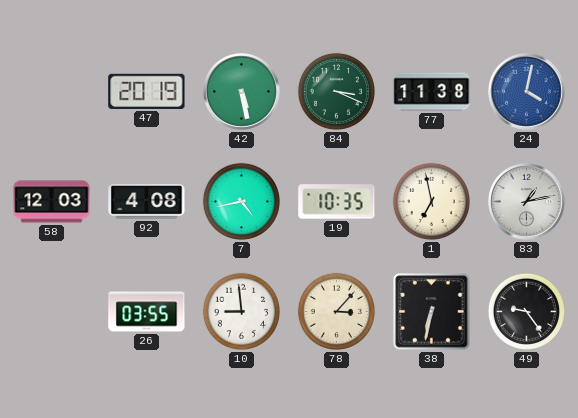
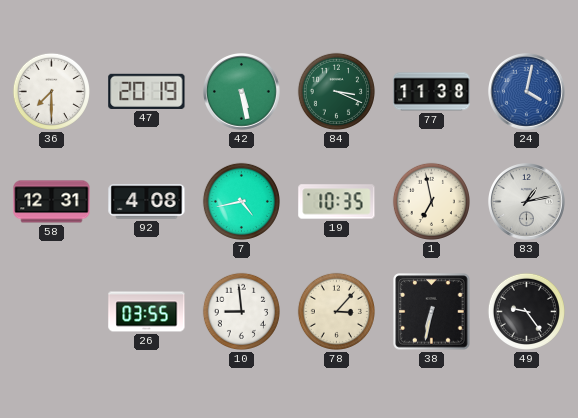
36: none -> 7:30
58: 12:03 -> 12:31
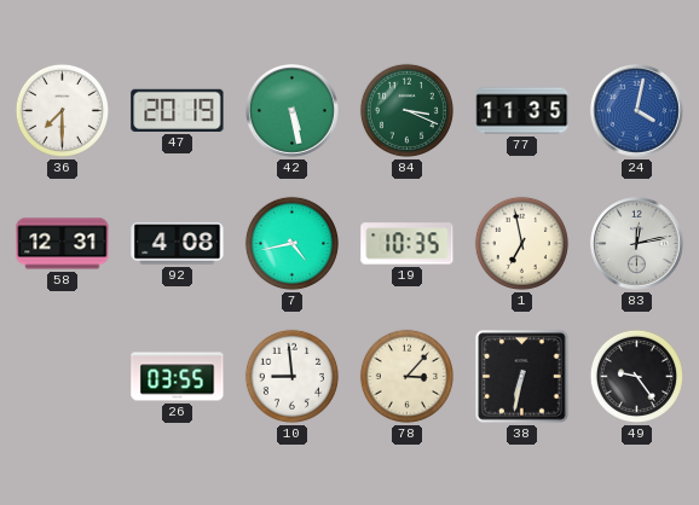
77: 11:38 -> 11:35
83: 1:13 -> 12:13
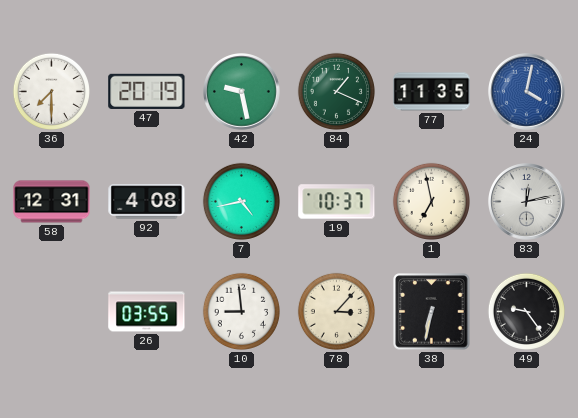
42: 5:28 -> 9:28
84: 3:19 -> 1:19
19: 10:35 -> 10:37
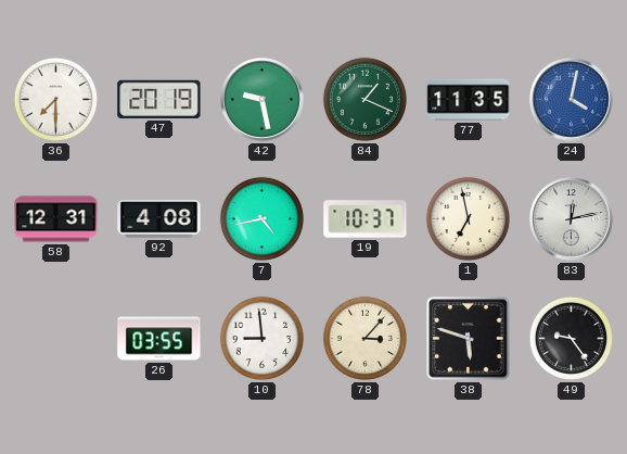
38: 6:32 -> 5:48
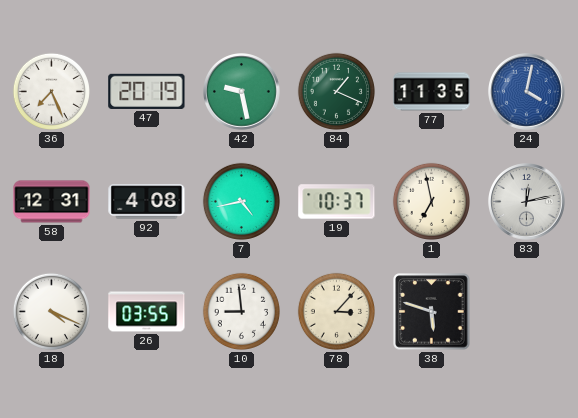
36: 7:30 -> 7:26
18: none -> 4:19
49: 9:24 -> none
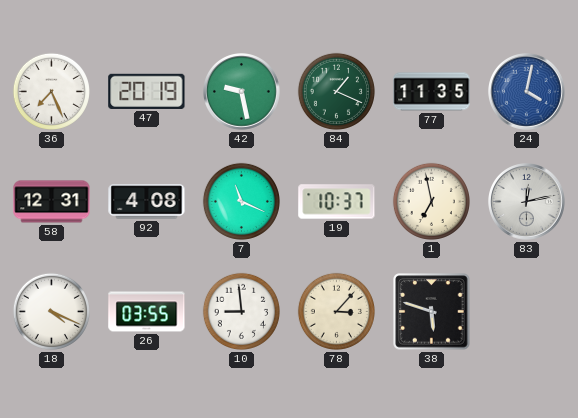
7: 4:43 -> 11:19
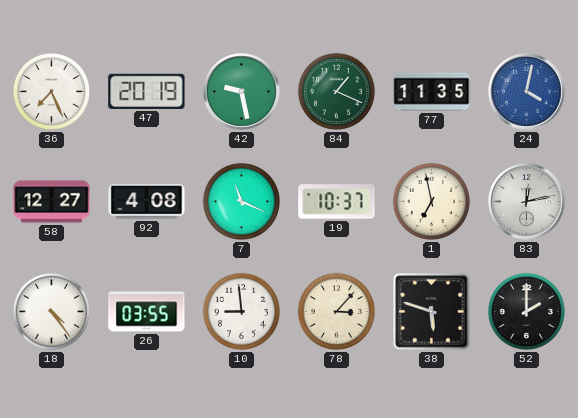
58: 12:31 -> 12:27
18: 4:19 -> 4:24
52: none -> 2:00
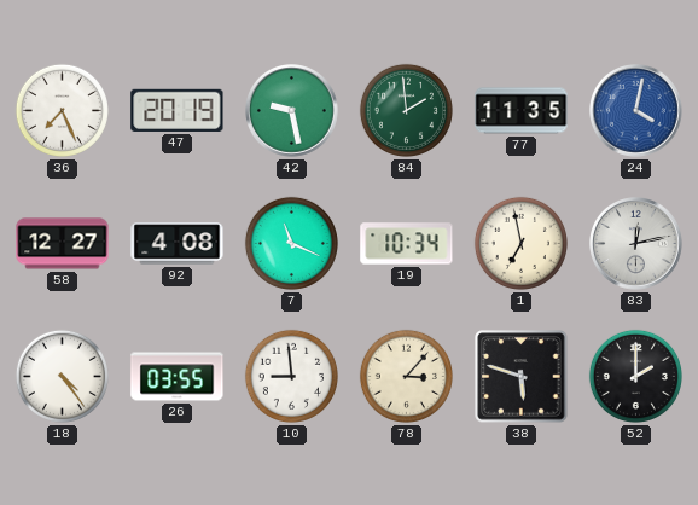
84: 1:19 -> 1:59
19: 10:37 -> 10:34
